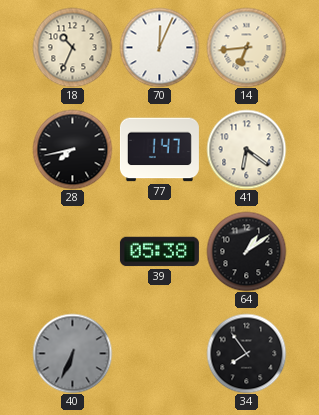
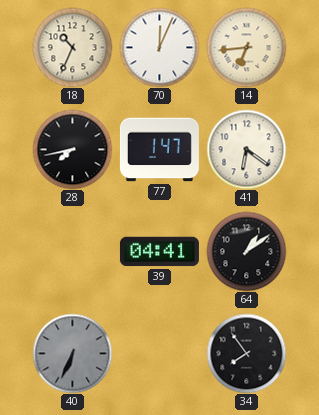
39: 05:38 -> 04:41
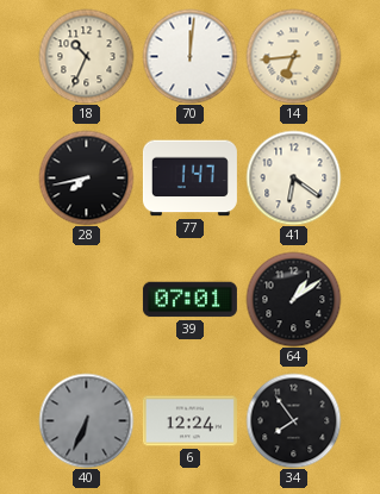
70: 12:04 -> 12:01
39: 04:41 -> 07:01
6: none -> 12:24
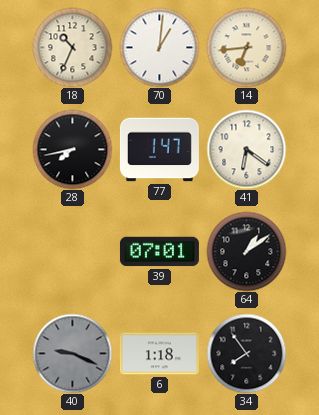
70: 12:01 -> 1:01
40: 6:34 -> 9:19
6: 12:24 -> 1:18
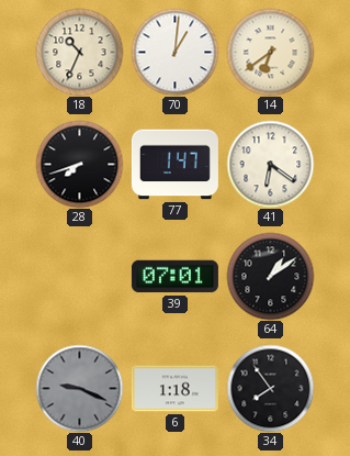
14: 6:44 -> 6:39
28: 7:43 -> 7:42
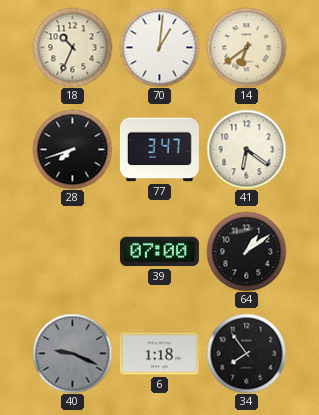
77: 1:47 -> 3:47
39: 07:01 -> 07:00
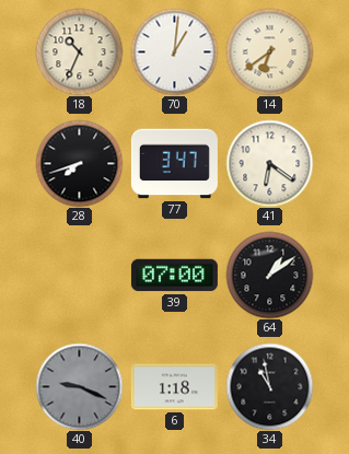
34: 7:54 -> 10:58
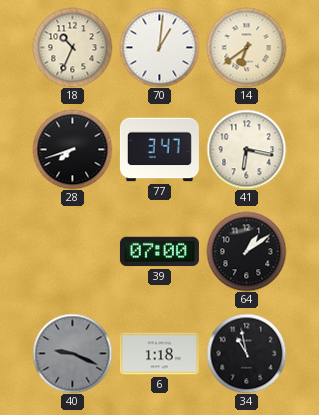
41: 6:21 -> 6:17
